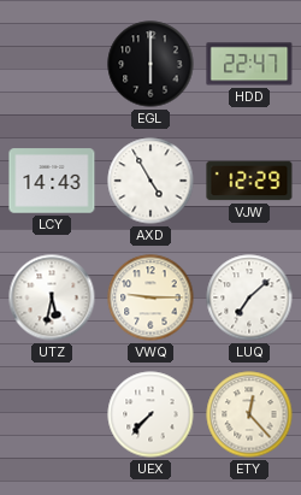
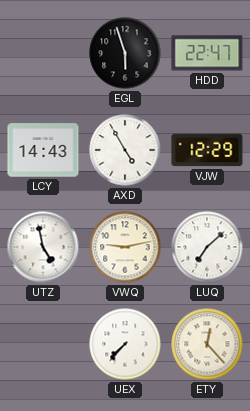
EGL: 6:00 -> 5:57
UTZ: 5:32 -> 4:58
VWQ: 9:15 -> 9:13
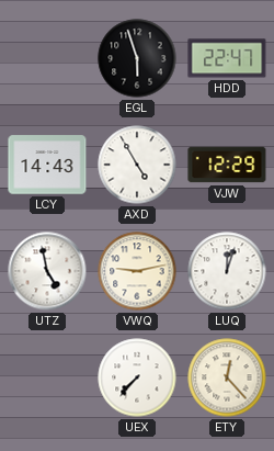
LUQ: 7:08 -> 12:03
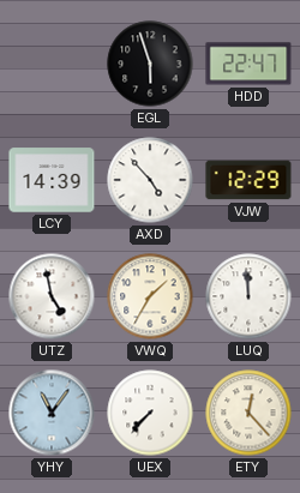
LCY: 14:43 -> 14:39
AXD: 4:55 -> 4:53
VWQ: 9:13 -> 1:35
LUQ: 12:03 -> 11:59
YHY: none -> 11:06
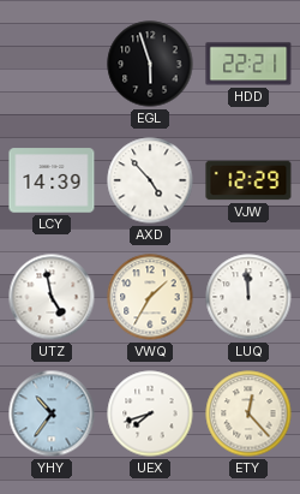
HDD: 22:47 -> 22:21
YHY: 11:06 -> 10:36
UEX: 7:37 -> 7:42
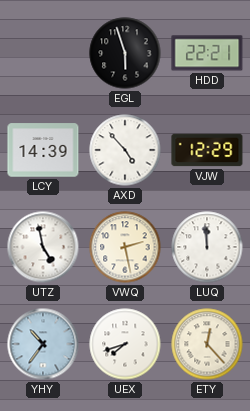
VWQ: 1:35 -> 2:28
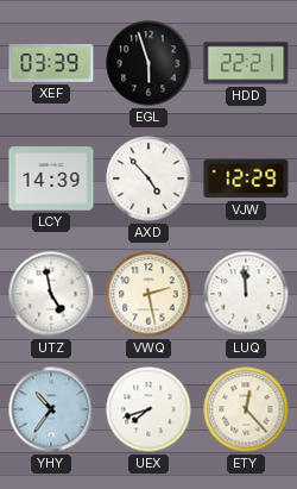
XEF: none -> 03:39
